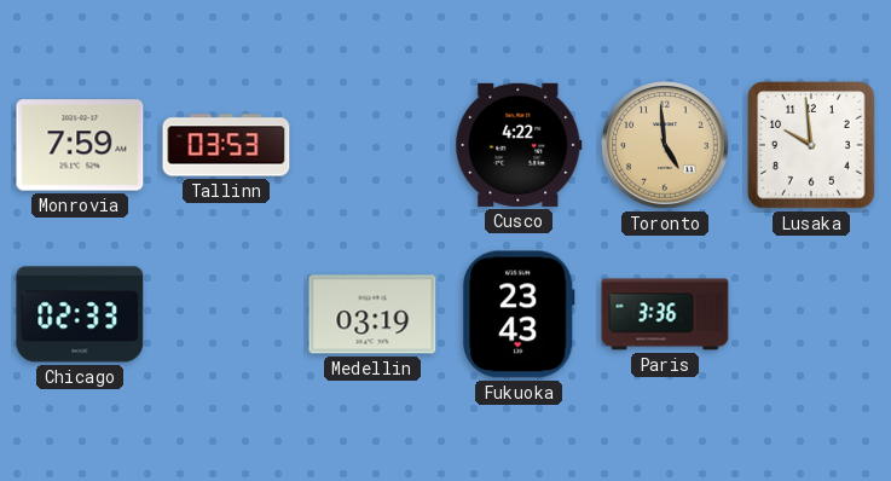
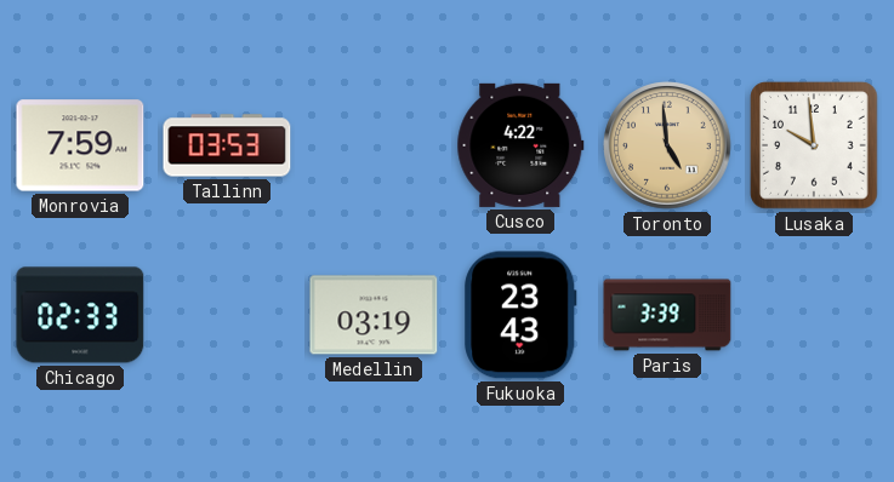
Paris: 3:36 -> 3:39
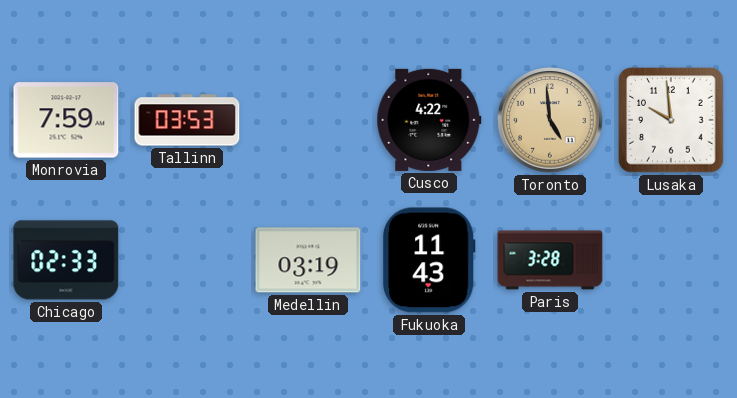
Fukuoka: 23:43 -> 11:43
Paris: 3:39 -> 3:28
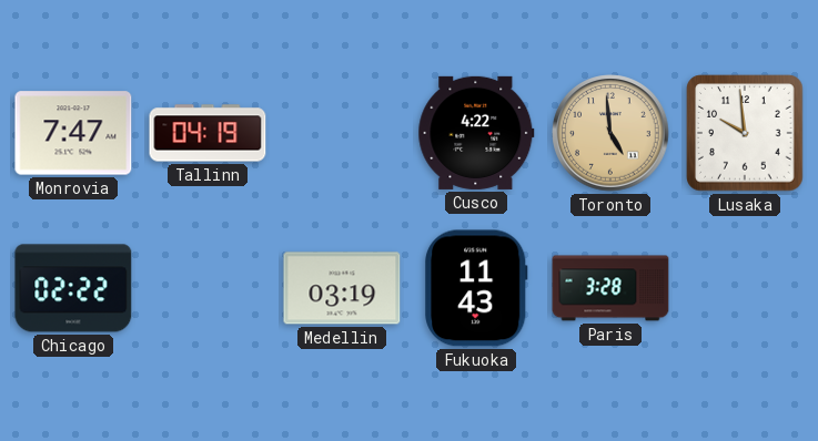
Monrovia: 7:59 -> 7:47
Tallinn: 03:53 -> 04:19
Chicago: 02:33 -> 02:22
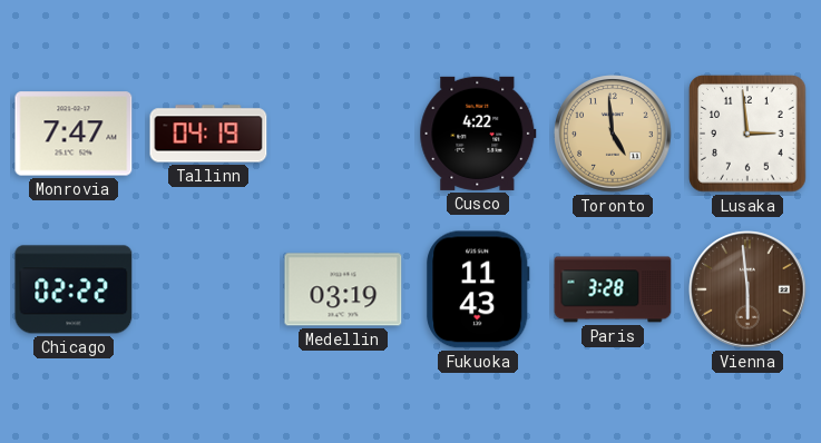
Lusaka: 9:59 -> 2:59
Vienna: none -> 5:59
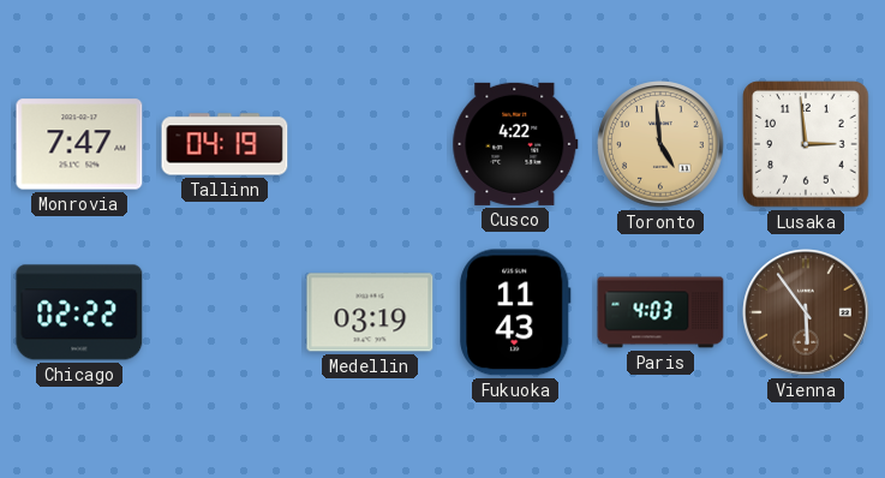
Paris: 3:28 -> 4:03
Vienna: 5:59 -> 5:54
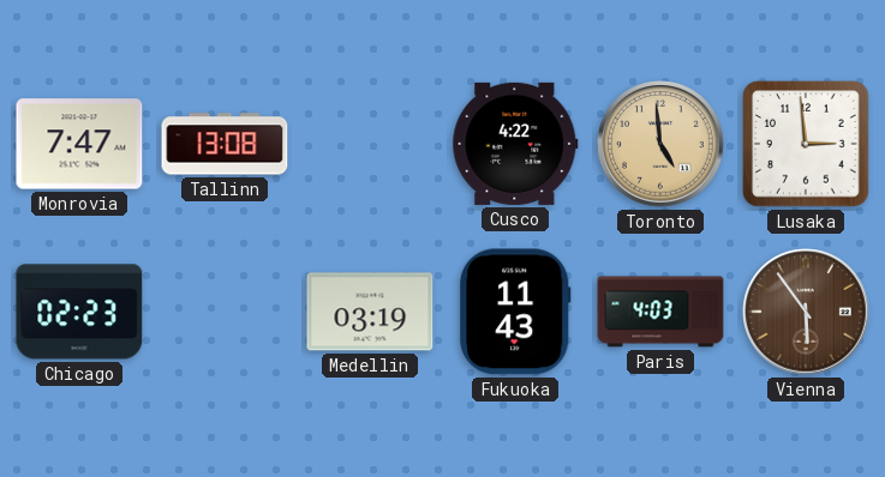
Tallinn: 04:19 -> 13:08
Chicago: 02:22 -> 02:23
